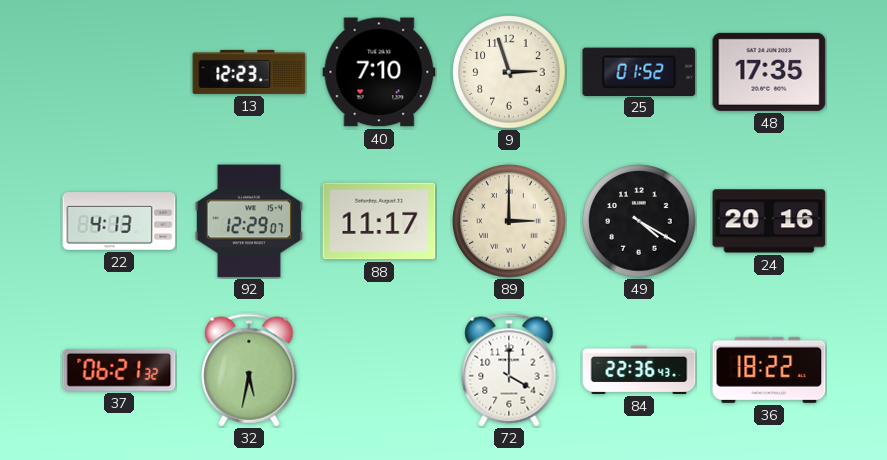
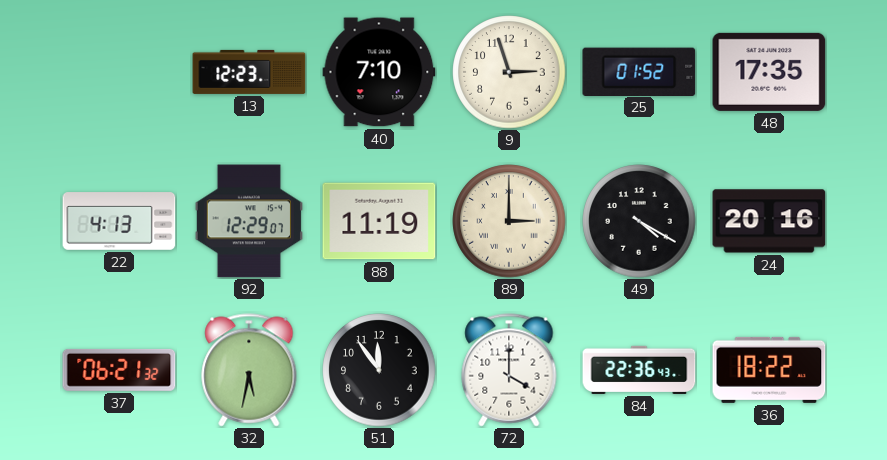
88: 11:17 -> 11:19
51: none -> 11:54
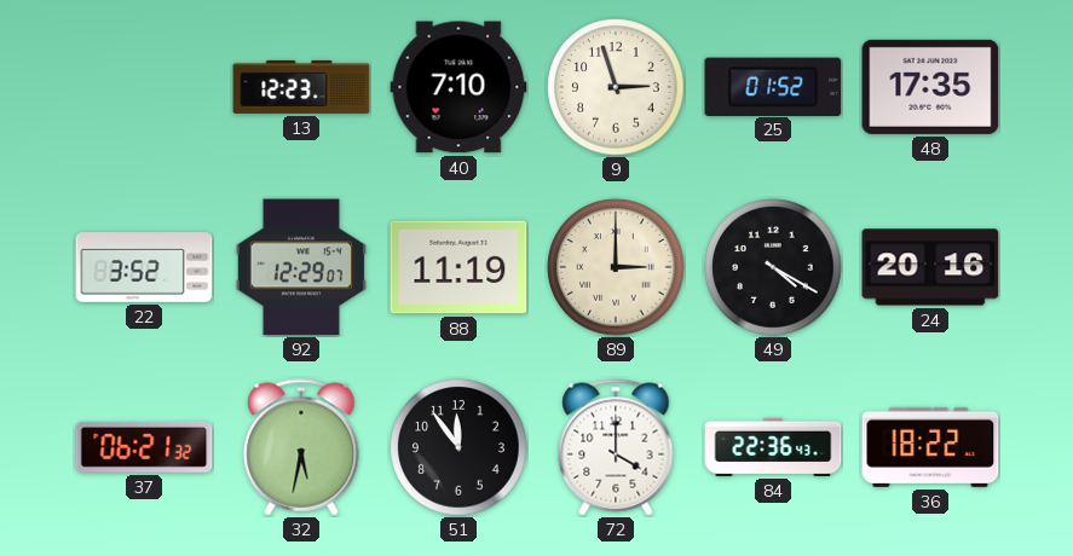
22: 4:13 -> 3:52
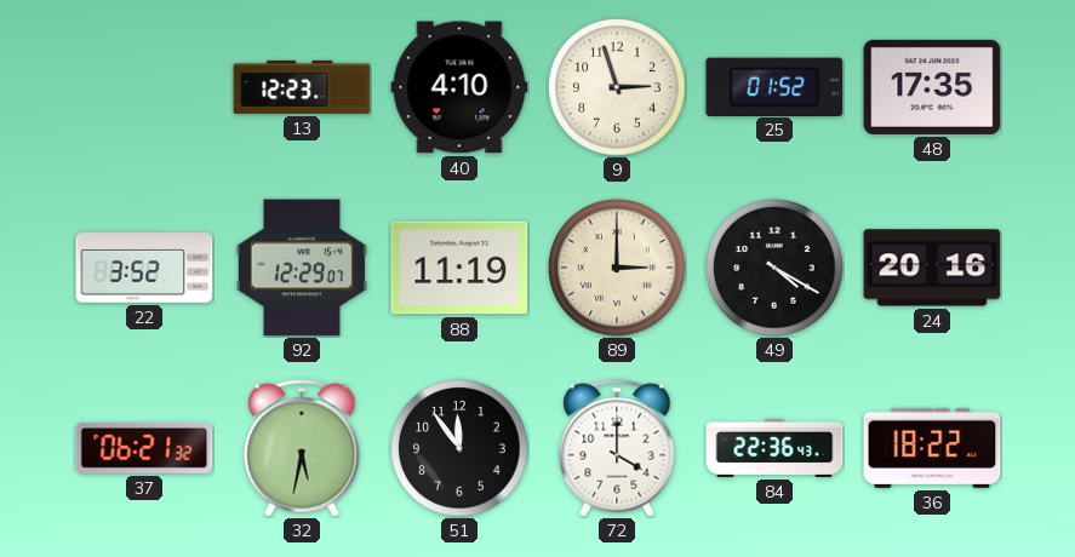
40: 7:10 -> 4:10
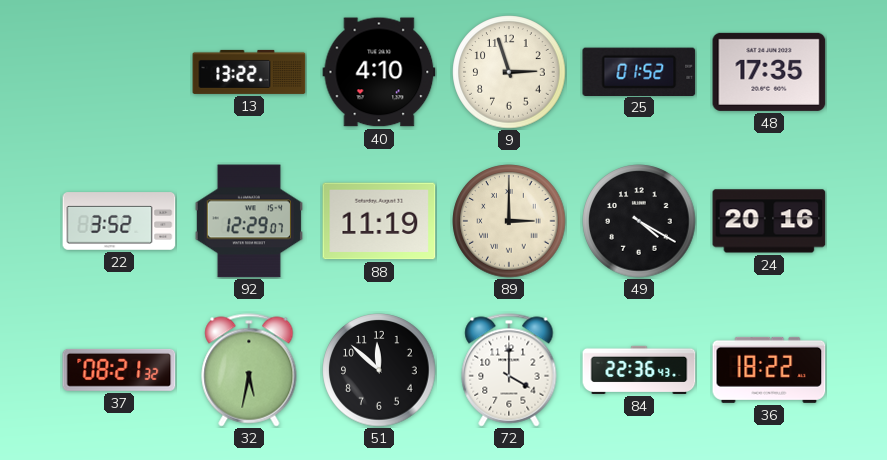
13: 12:23 -> 13:22
37: 06:21 -> 08:21
51: 11:54 -> 11:52
